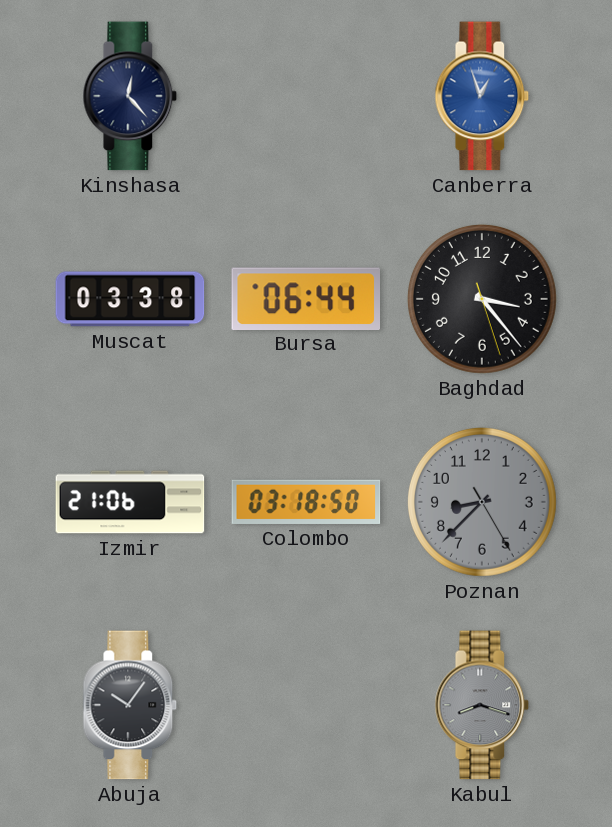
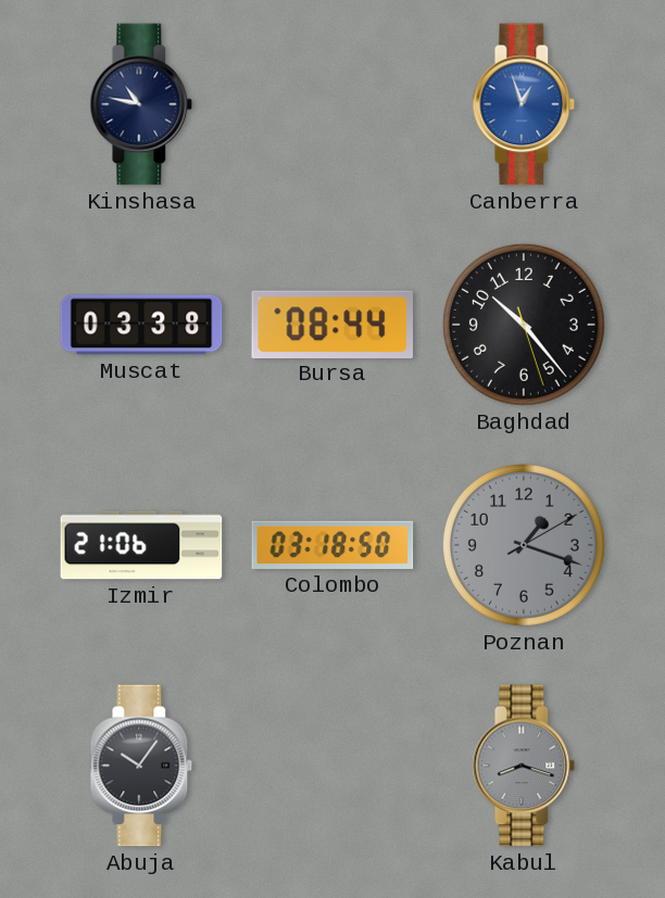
Kinshasa: 12:23 -> 10:47
Bursa: 06:44 -> 08:44
Baghdad: 3:23 -> 10:23
Poznan: 8:37 -> 1:18
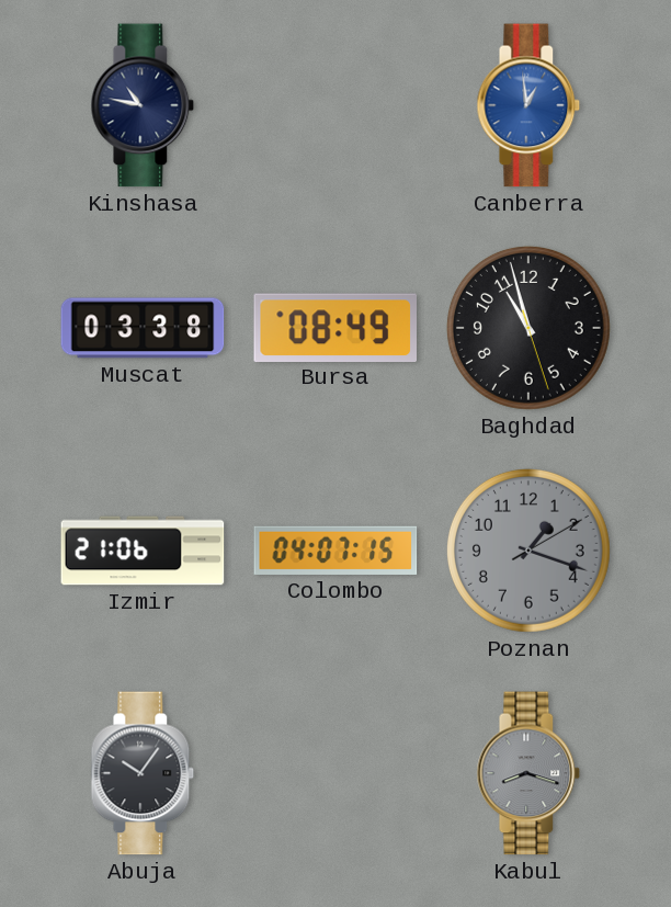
Canberra: 12:57 -> 12:59
Bursa: 08:44 -> 08:49
Baghdad: 10:23 -> 10:57
Colombo: 03:18 -> 04:07
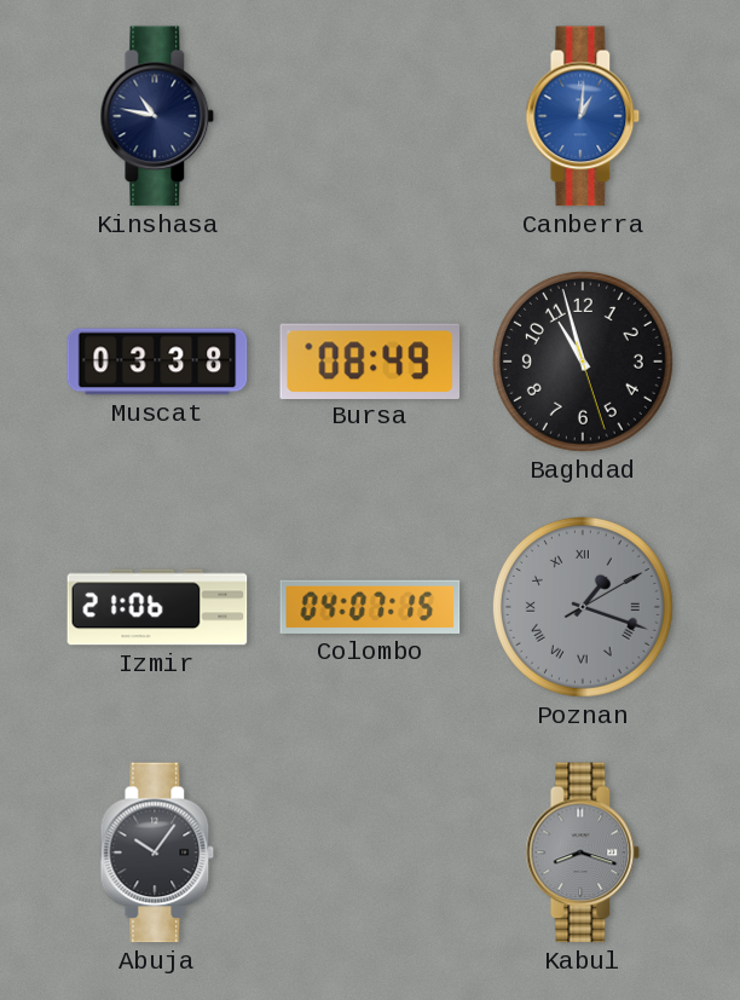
Canberra: 12:59 -> 1:01
Poznan numerals: Arabic -> Roman
